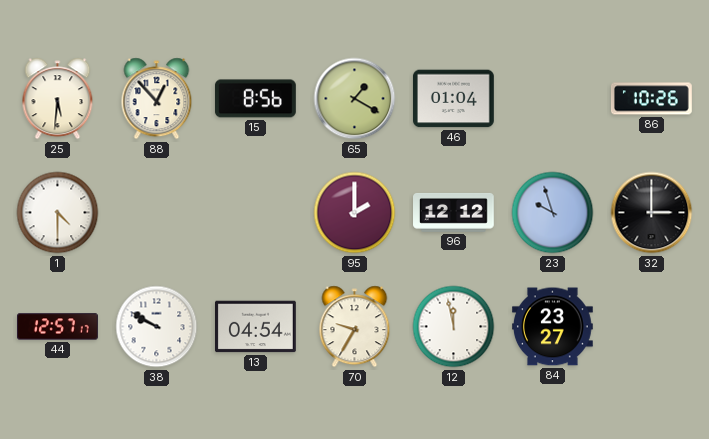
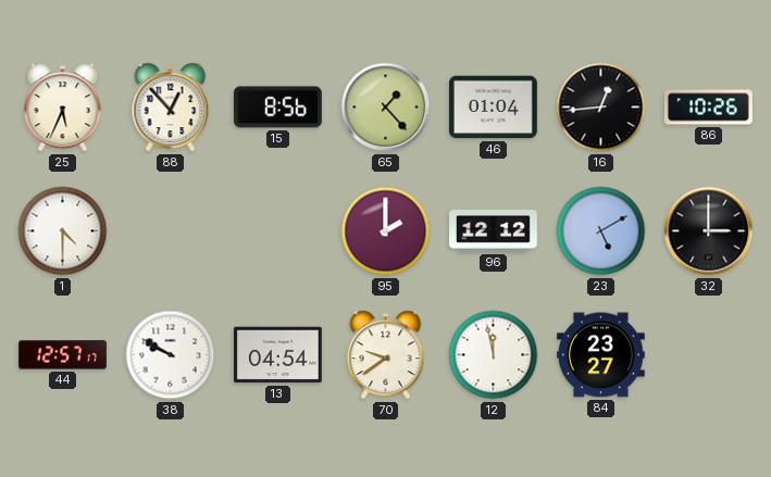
25: 5:31 -> 5:34
65: 1:20 -> 1:23
16: none -> 12:44
23: 9:57 -> 5:10
70: 9:35 -> 9:39
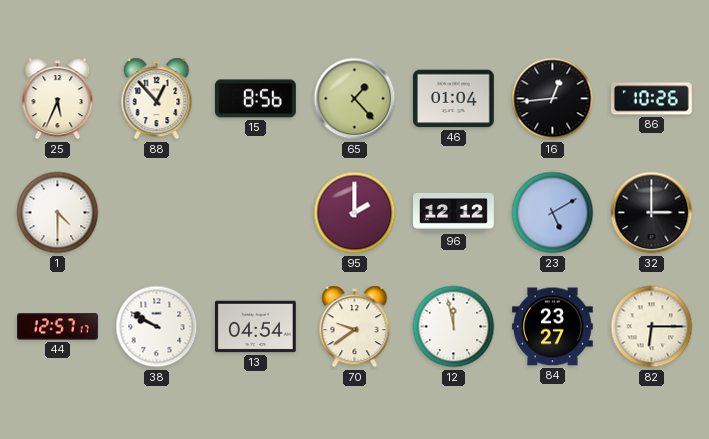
82: none -> 6:15
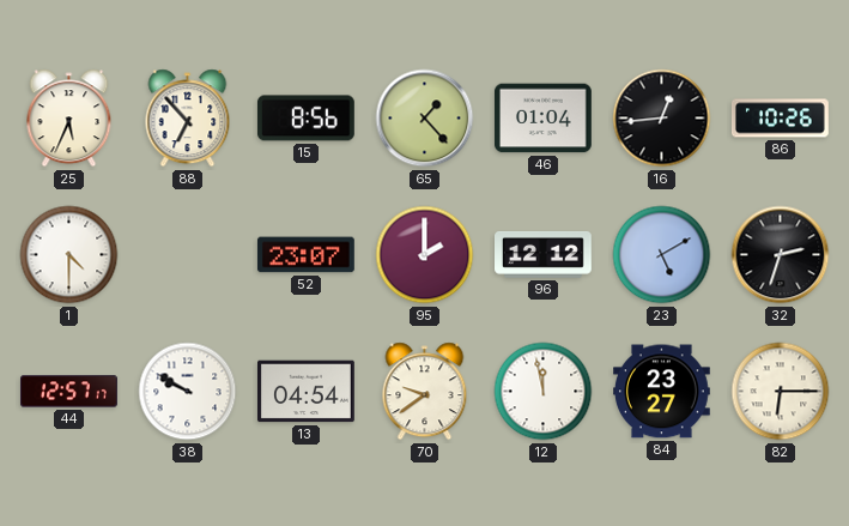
88: 12:53 -> 6:53
52: none -> 23:07
32: 3:00 -> 2:33
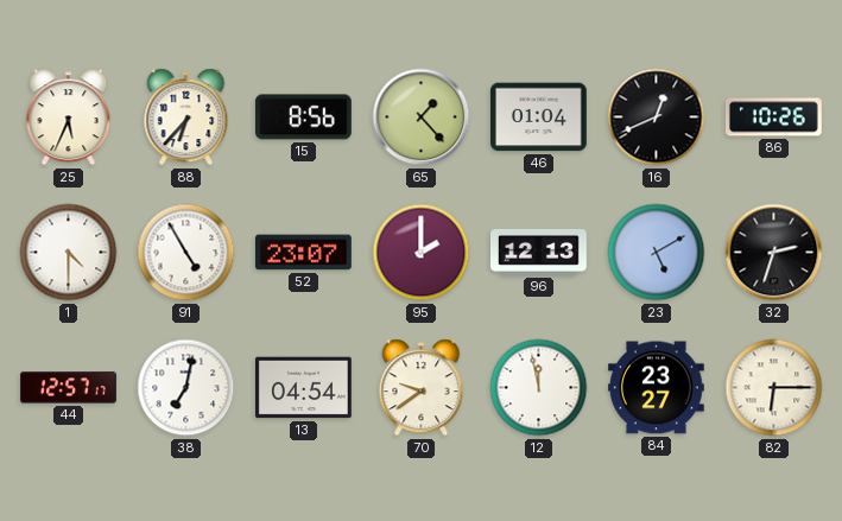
88: 6:53 -> 6:37
16: 12:44 -> 12:41
91: none -> 4:55
96: 12:12 -> 12:13
38: 9:50 -> 7:02
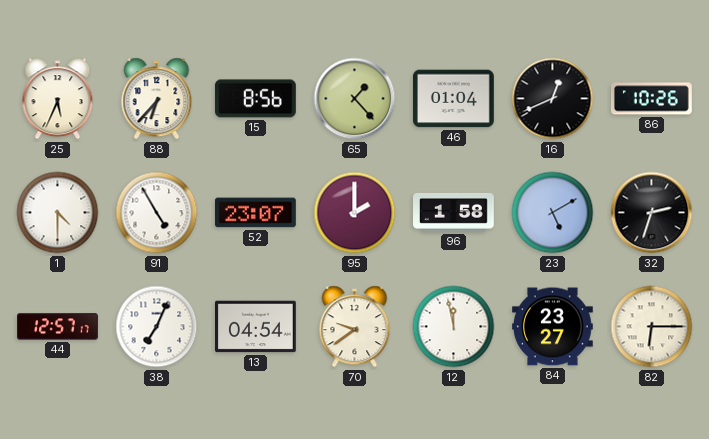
96: 12:13 -> 1:58
38: 7:02 -> 7:04
